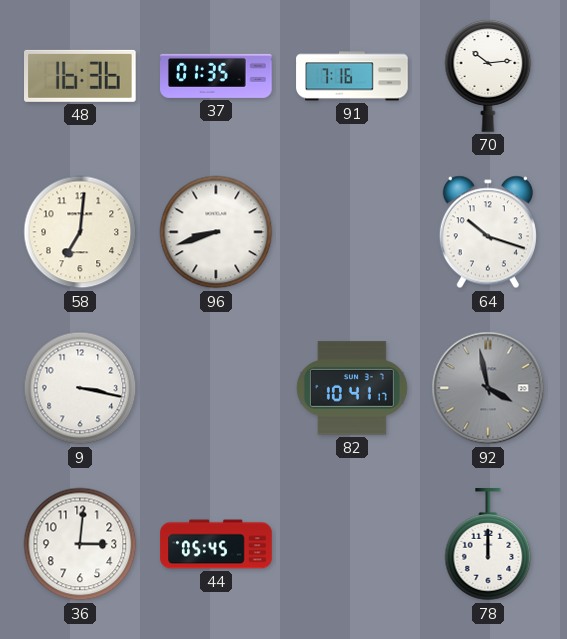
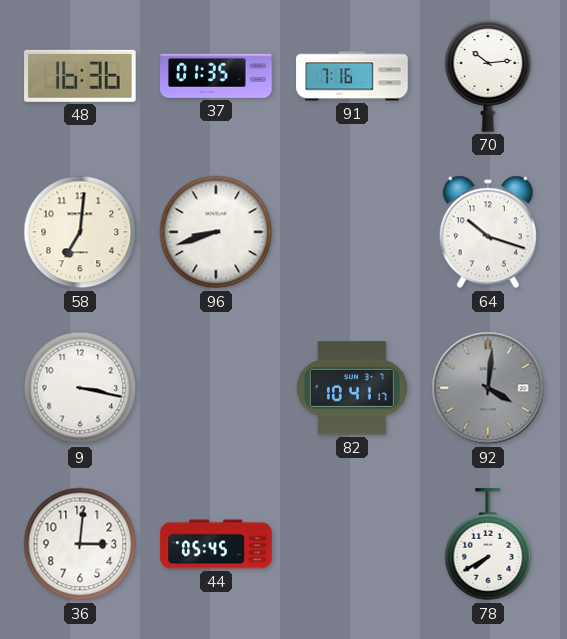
92: 3:58 -> 4:01
78: 12:00 -> 7:40
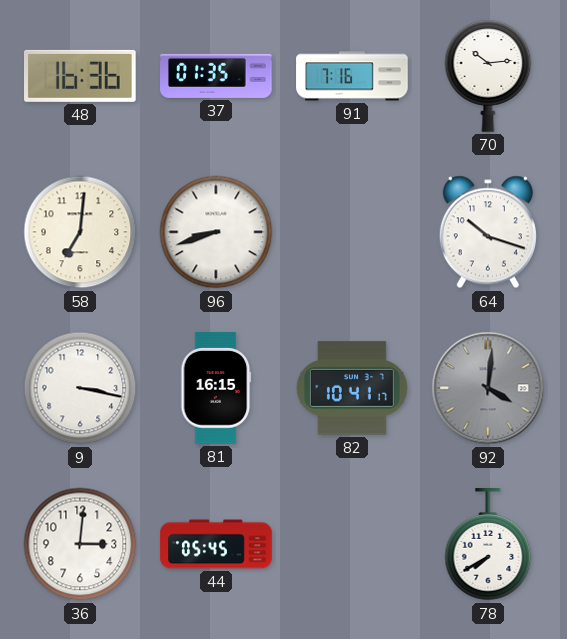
81: none -> 16:15
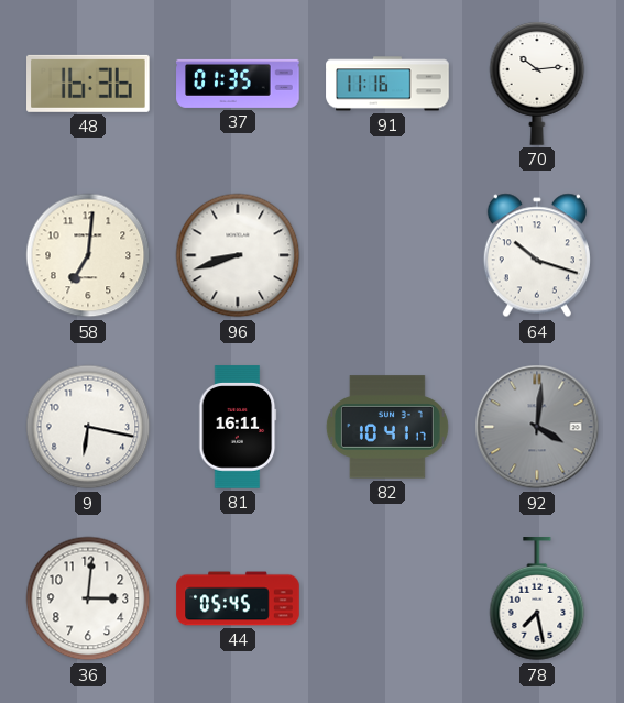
91: 7:16 -> 11:16
9: 3:17 -> 6:17
81: 16:15 -> 16:11
78: 7:40 -> 7:28
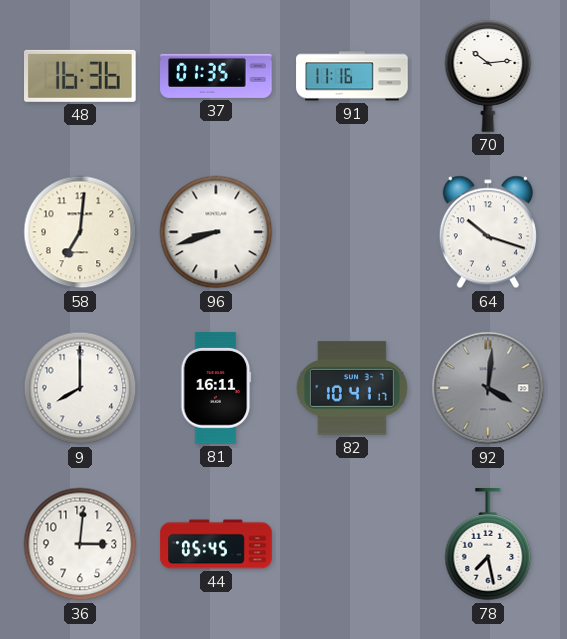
9: 6:17 -> 8:00
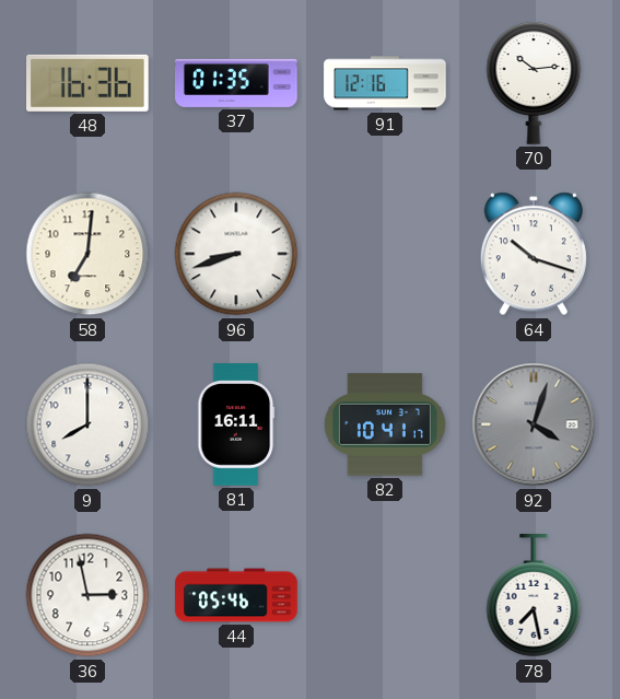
91: 11:16 -> 12:16
92: 4:01 -> 4:03
36: 3:01 -> 2:58
44: 05:45 -> 05:46
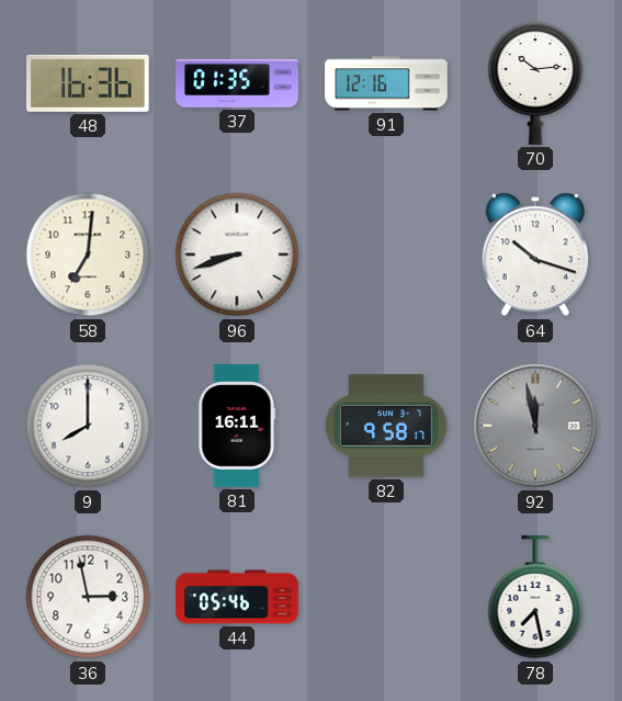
82: 10:41 -> 9:58
92: 4:03 -> 11:58
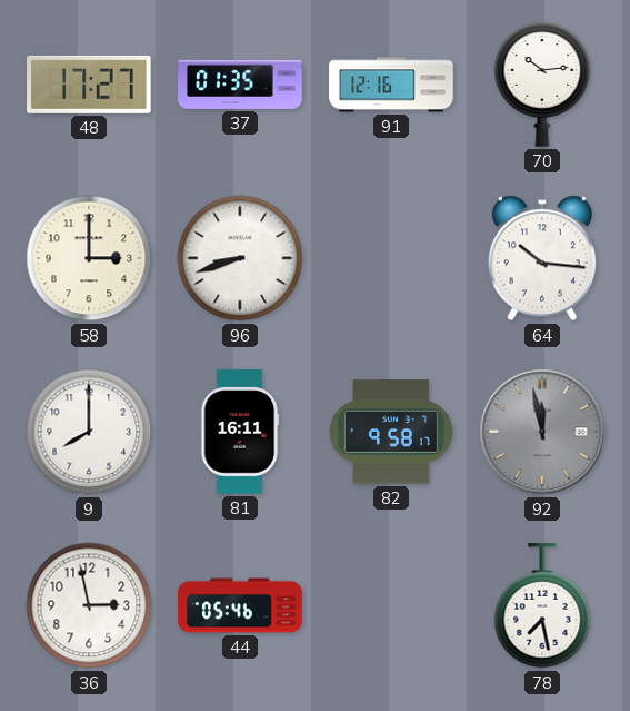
48: 16:36 -> 17:27
58: 7:01 -> 3:00
64: 10:18 -> 10:16
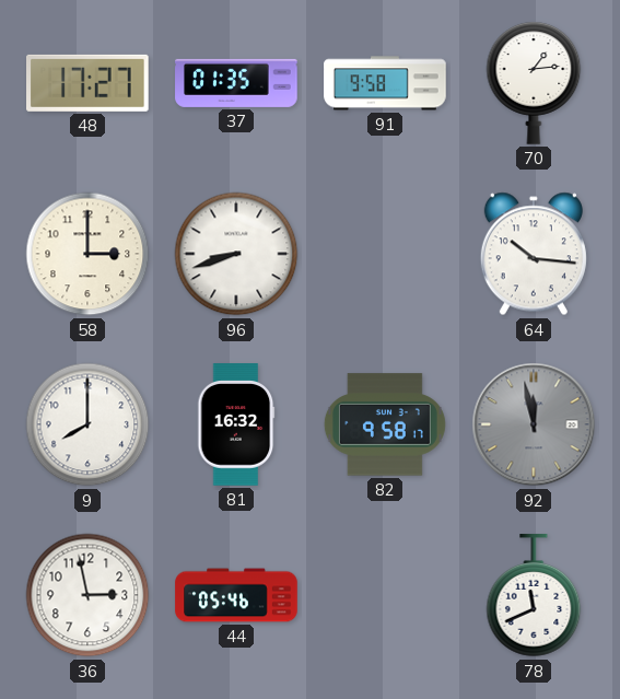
91: 12:16 -> 9:58
70: 10:14 -> 1:14
81: 16:11 -> 16:32
78: 7:28 -> 11:41
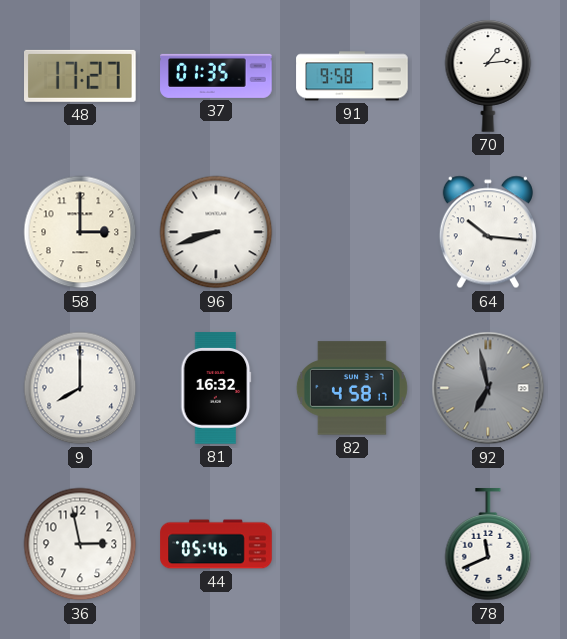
82: 9:58 -> 4:58
92: 11:58 -> 6:58
